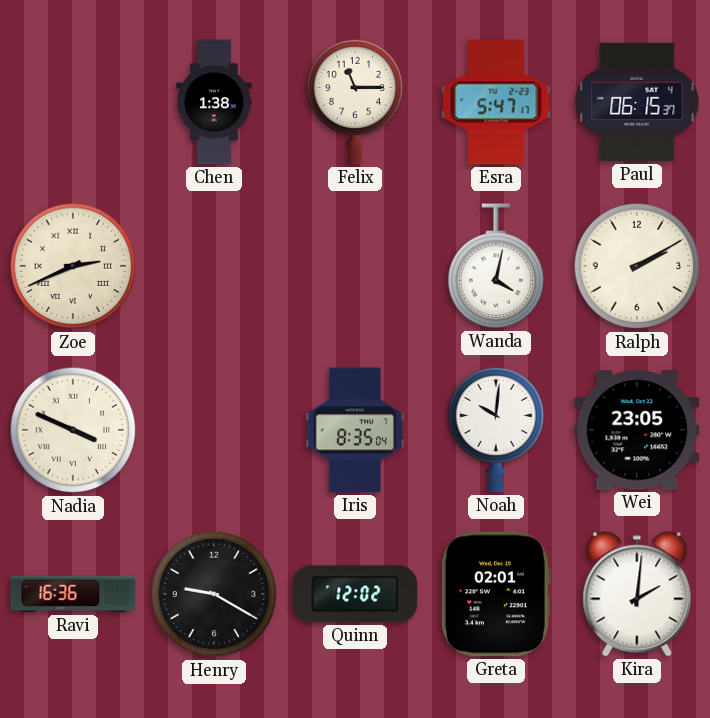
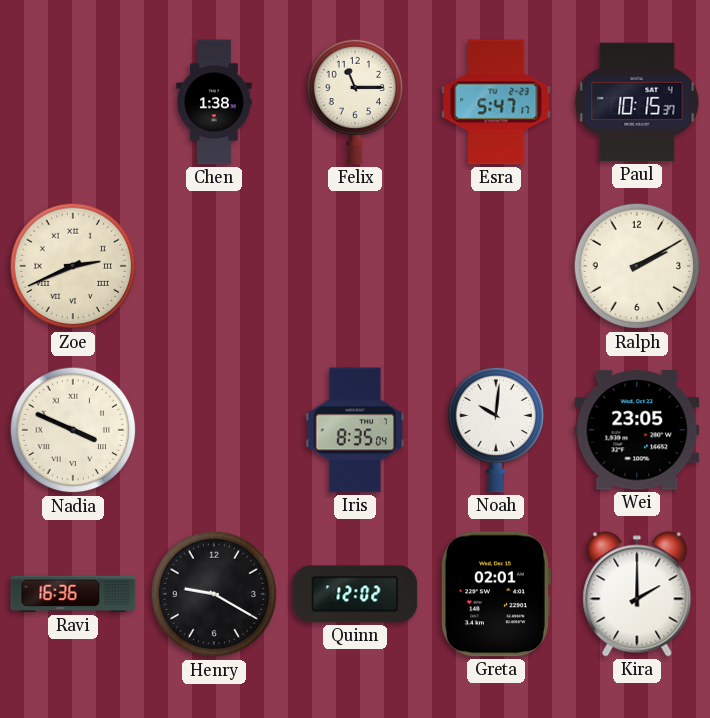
Paul: 06:15 -> 10:15
Wanda: 4:02 -> none
Kira: 2:01 -> 2:00
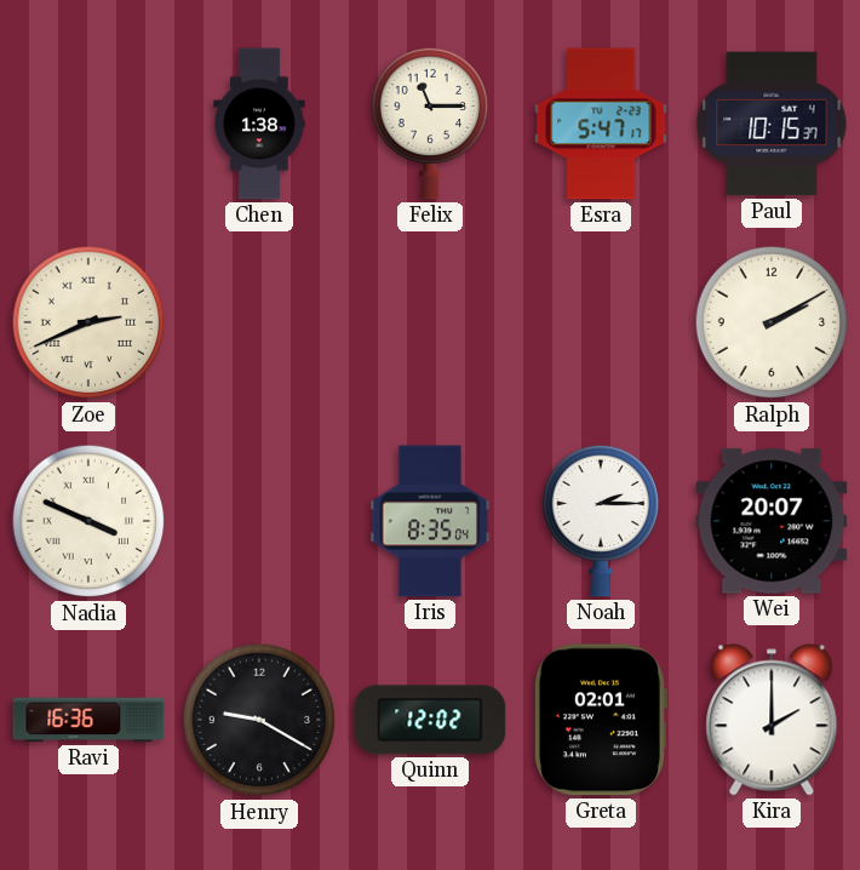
Noah: 10:01 -> 2:15
Wei: 23:05 -> 20:07
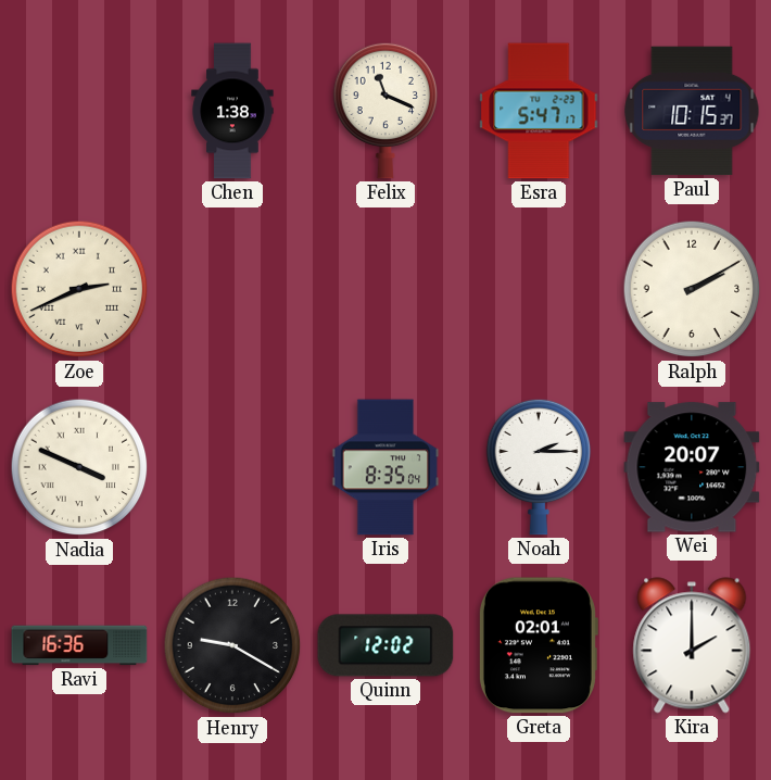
Felix: 11:15 -> 11:19
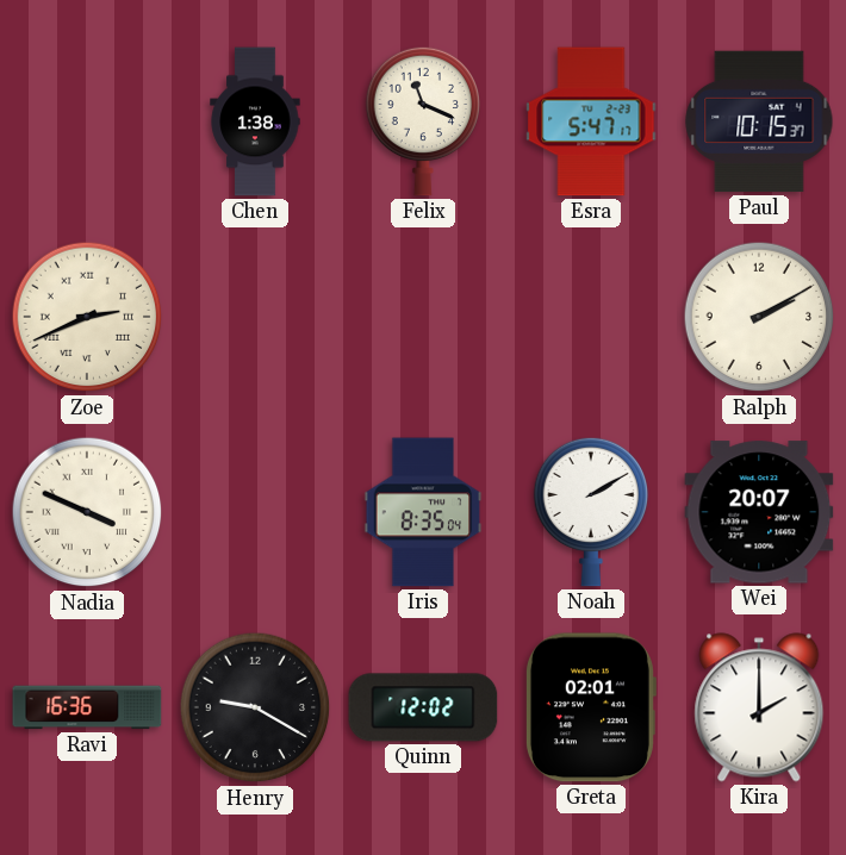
Noah: 2:15 -> 2:10
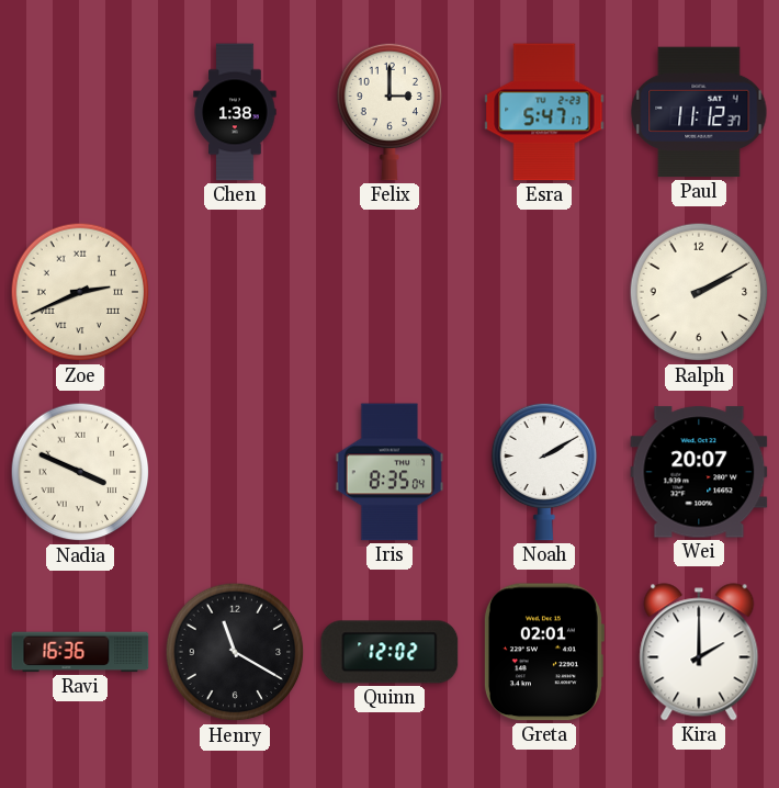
Felix: 11:19 -> 3:00
Paul: 10:15 -> 11:12
Henry: 9:20 -> 11:20
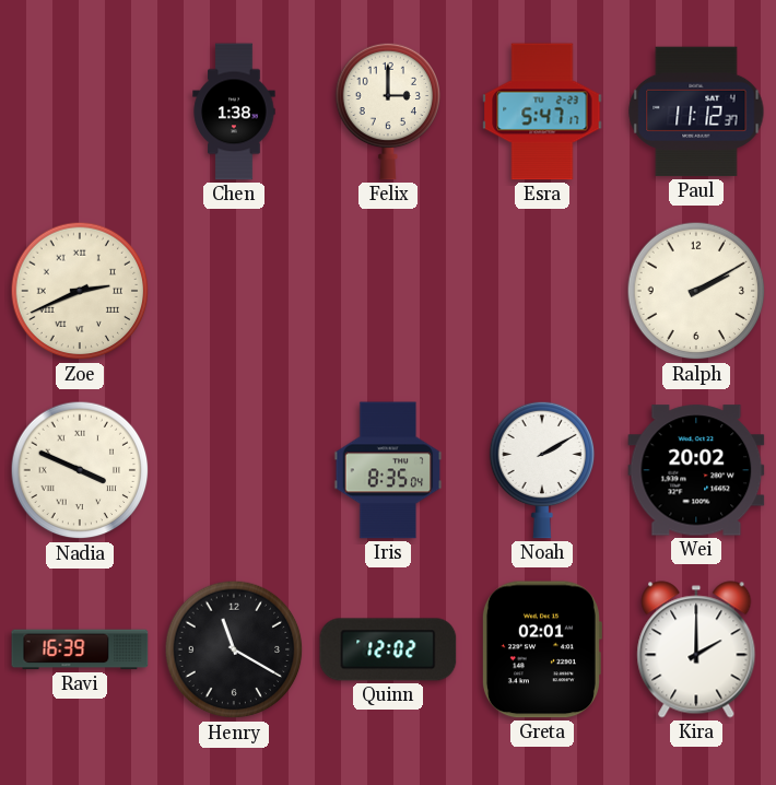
Wei: 20:07 -> 20:02
Ravi: 16:36 -> 16:39
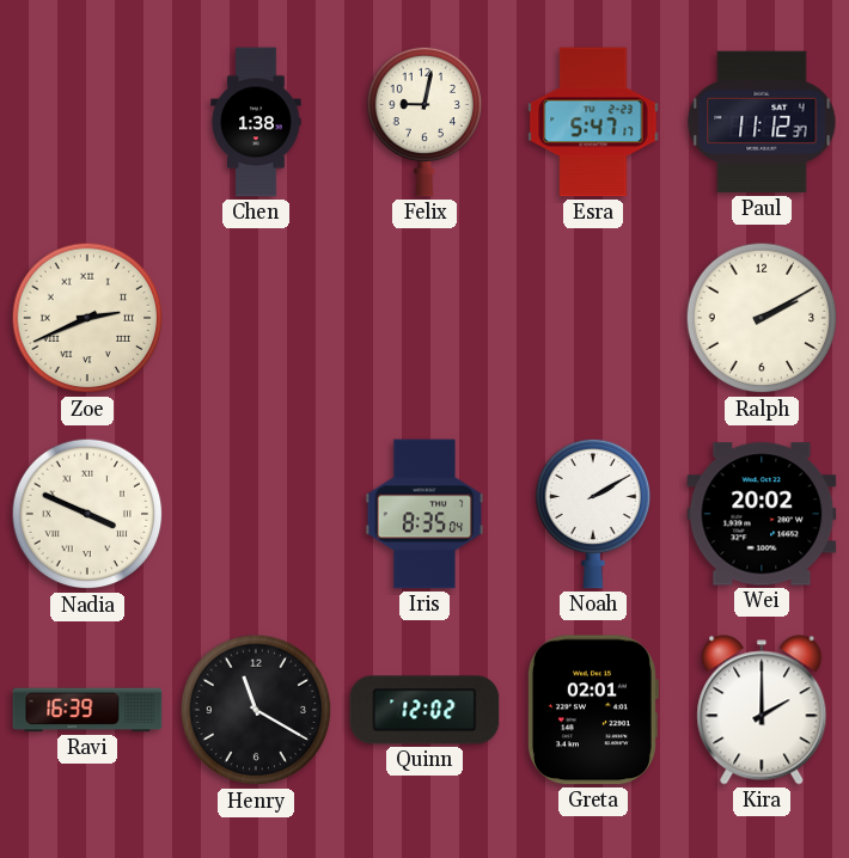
Felix: 3:00 -> 9:02
